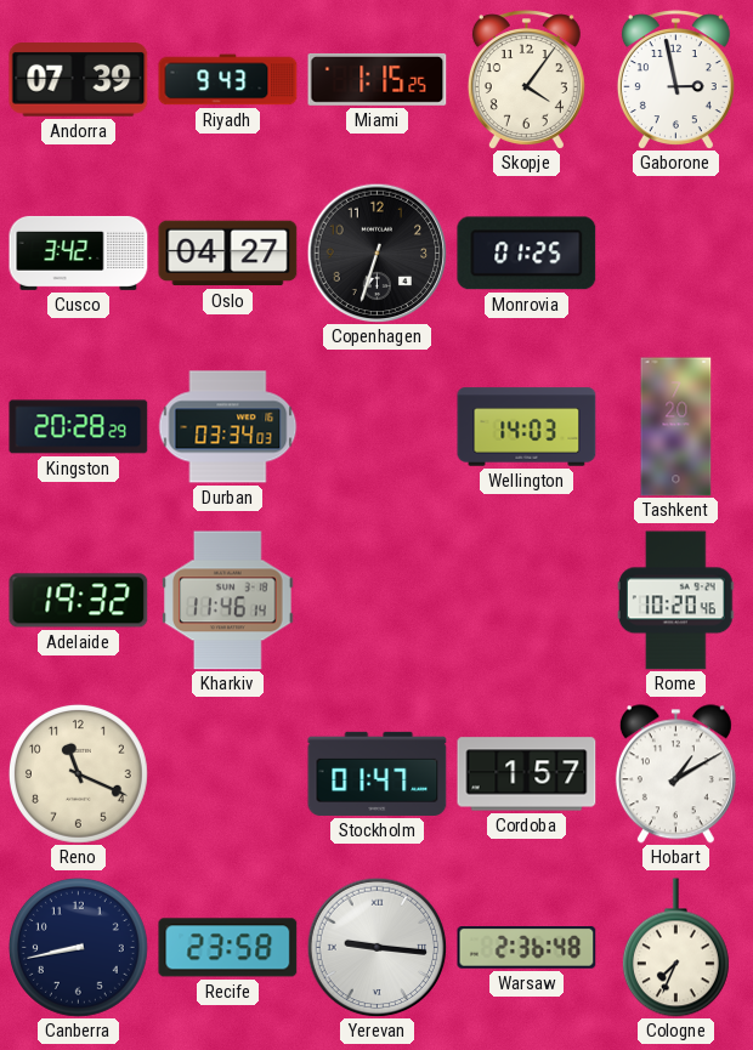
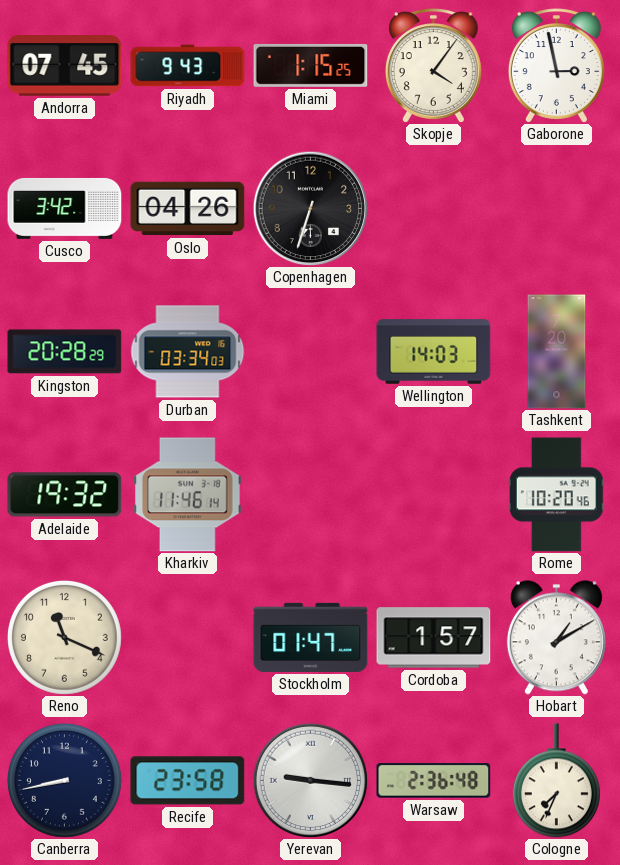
Andorra: 07:39 -> 07:45
Oslo: 04:27 -> 04:26
Monrovia: 01:25 -> none
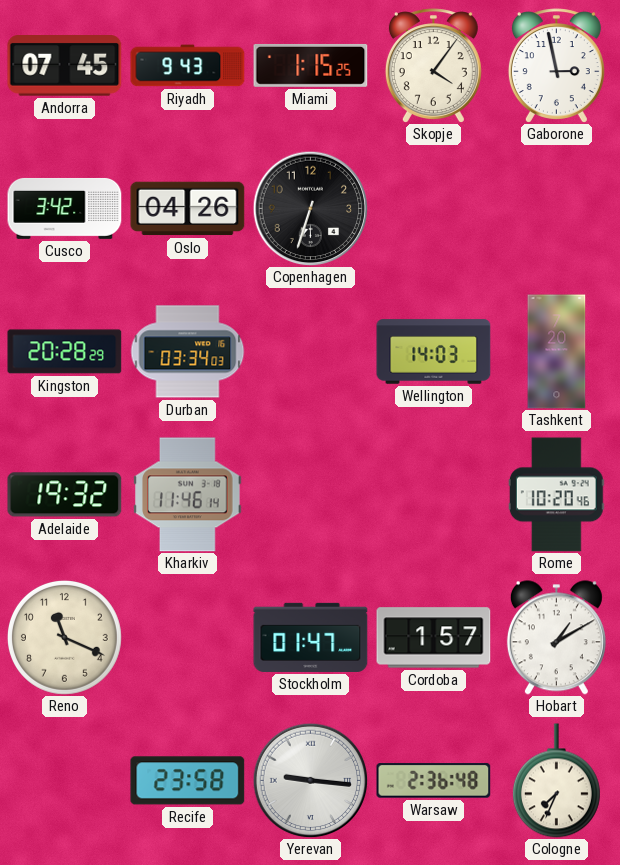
Canberra: 8:43 -> none
